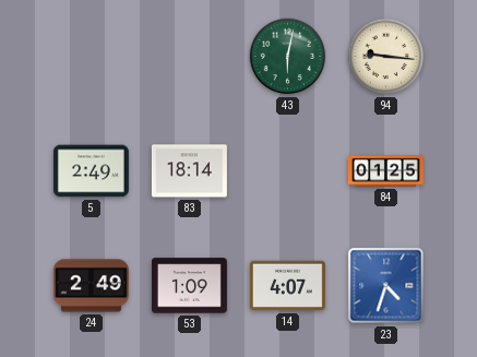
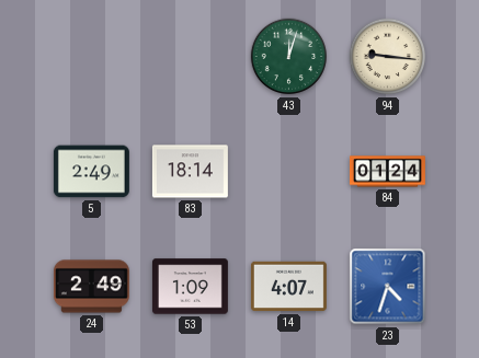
43: 6:02 -> 12:03
84: 01:25 -> 01:24
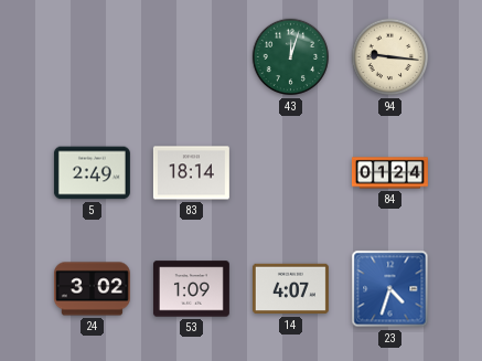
24: 2:49 -> 3:02
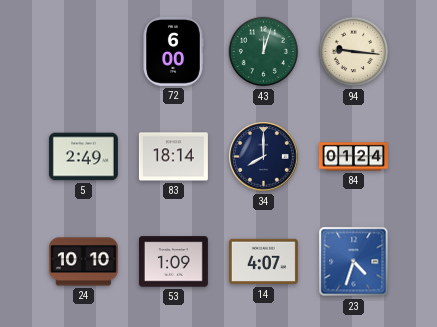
72: none -> 6:00
34: none -> 8:00
24: 3:02 -> 10:10
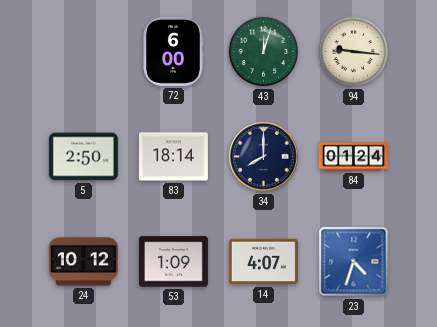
5: 2:49 -> 2:50
24: 10:10 -> 10:12
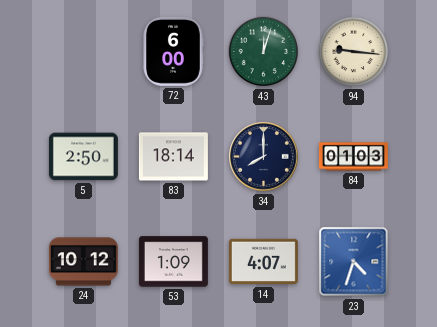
84: 01:24 -> 01:03
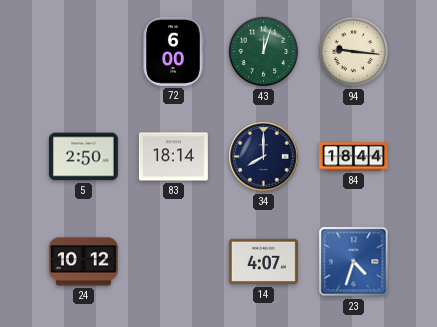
84: 01:03 -> 18:44
53: 1:09 -> none
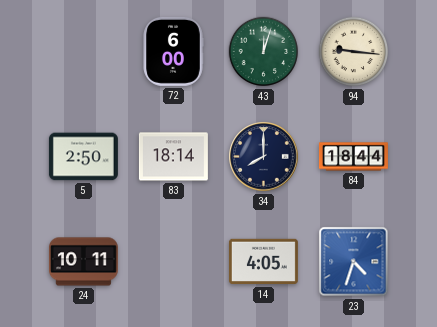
24: 10:12 -> 10:11
14: 4:07 -> 4:05
